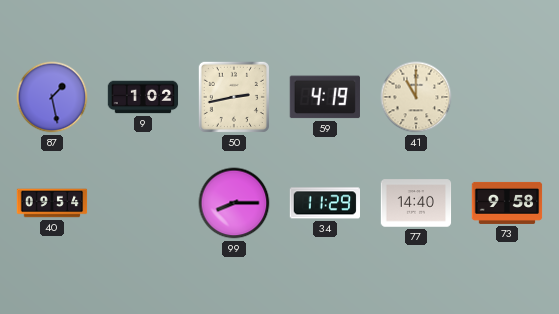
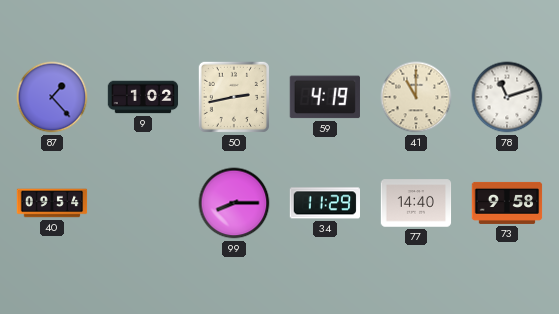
87: 1:28 -> 1:23
78: none -> 11:12
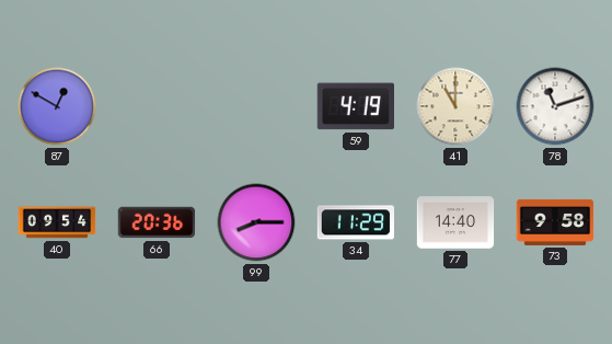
87: 1:23 -> 12:50
9: 1:02 -> none
50: 2:43 -> none
66: none -> 20:36
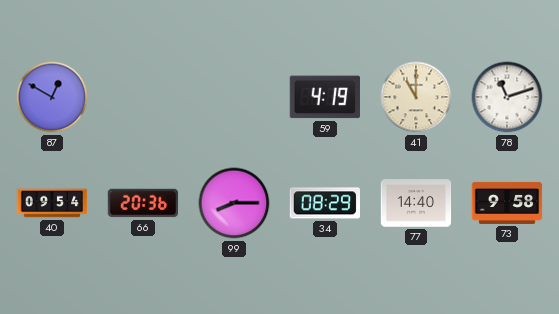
34: 11:29 -> 08:29
